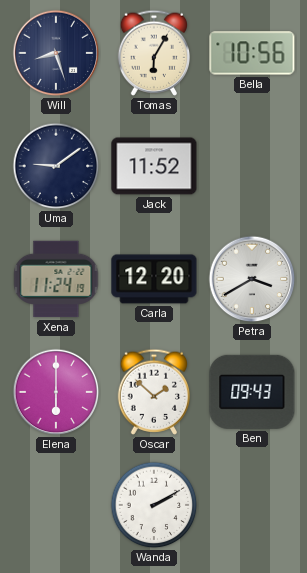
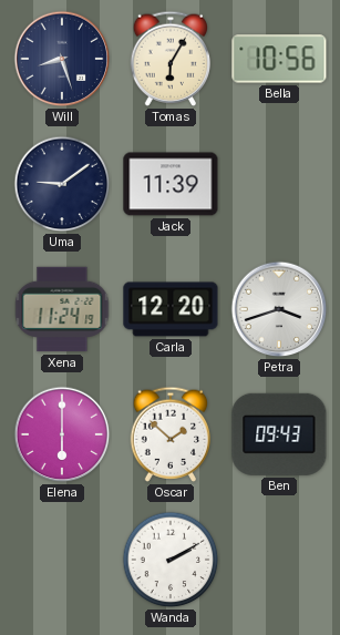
Jack: 11:52 -> 11:39
Petra: 3:40 -> 3:42
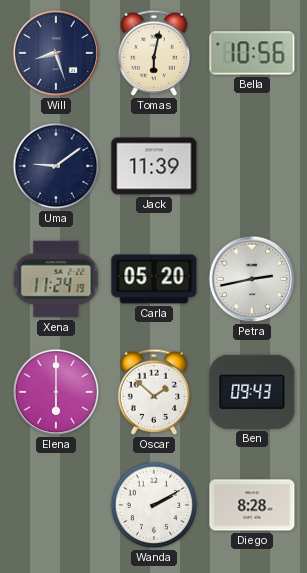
Tomas: 6:05 -> 6:02
Carla: 12:20 -> 05:20
Petra: 3:42 -> 2:43
Diego: none -> 8:28
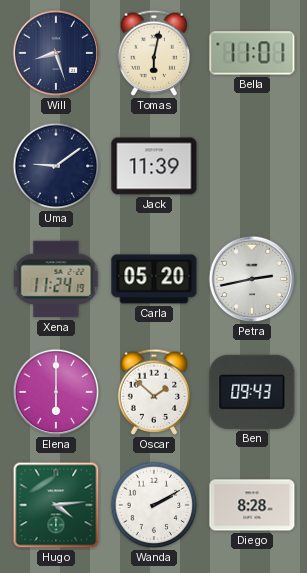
Bella: 10:56 -> 11:01
Hugo: none -> 4:14
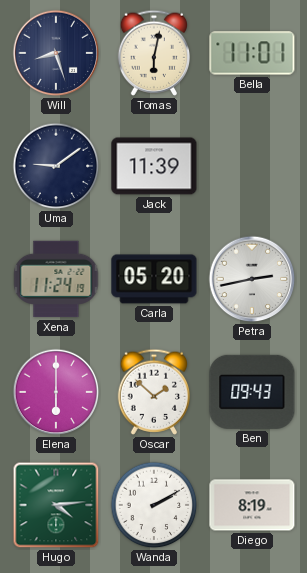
Diego: 8:28 -> 8:19
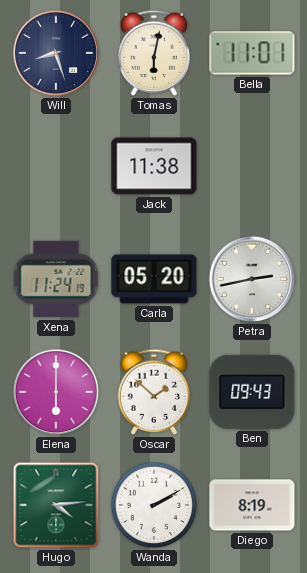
Uma: 9:09 -> none
Jack: 11:39 -> 11:38
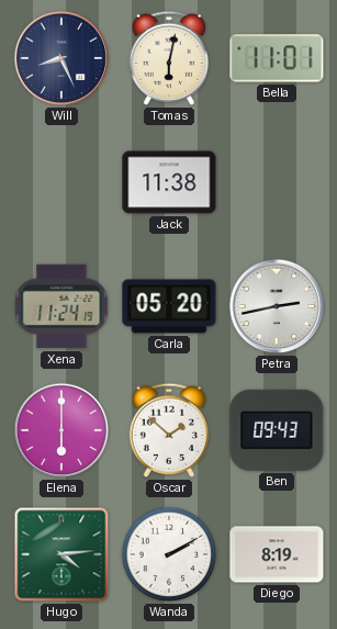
Will: 8:27 -> 8:26
